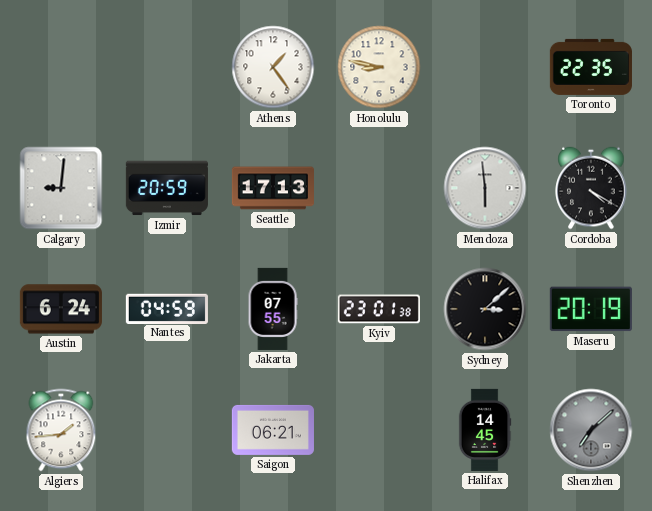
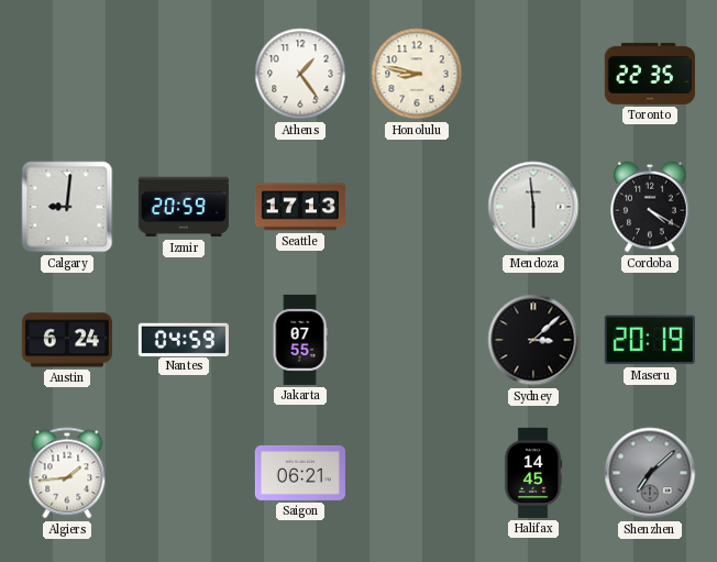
Kyiv: 23:01 -> none
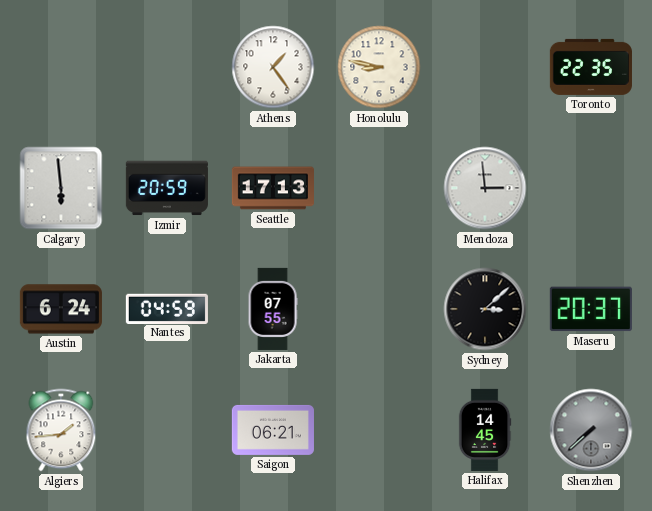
Calgary: 9:01 -> 5:59
Mendoza: 5:59 -> 2:59
Cordoba: 4:20 -> none
Maseru: 20:19 -> 20:37
Shenzhen: 7:08 -> 7:38
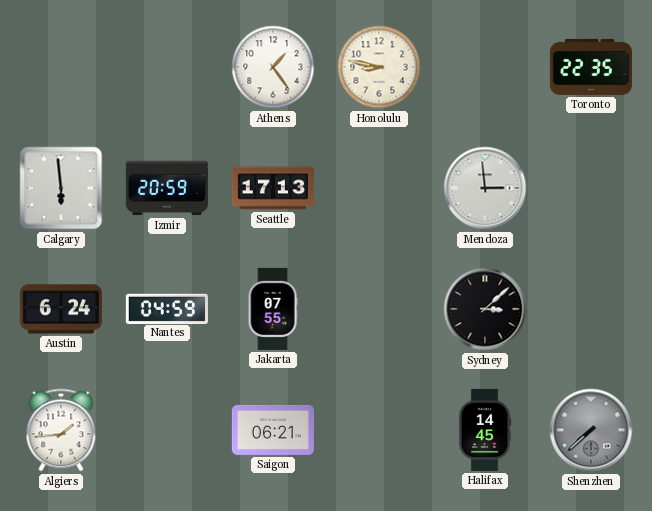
Maseru: 20:37 -> none
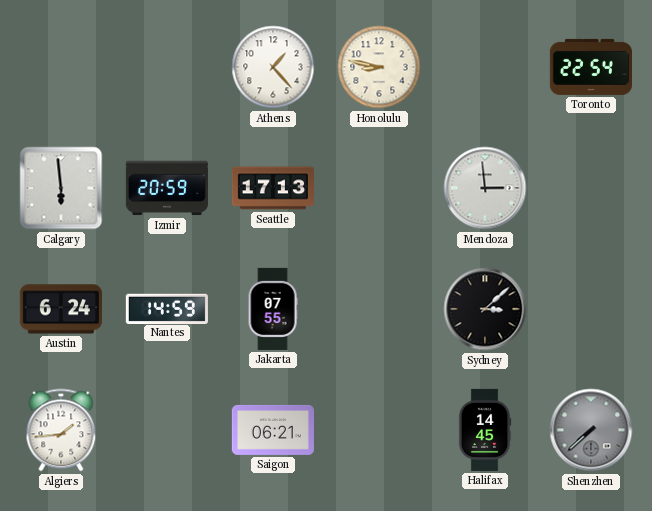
Athens: 1:24 -> 1:23
Toronto: 22:35 -> 22:54
Nantes: 04:59 -> 14:59
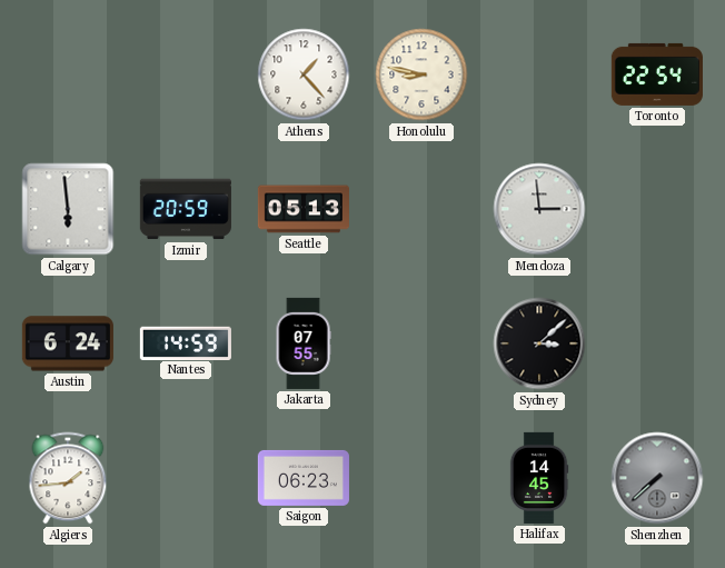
Seattle: 17:13 -> 05:13
Saigon: 06:21 -> 06:23
